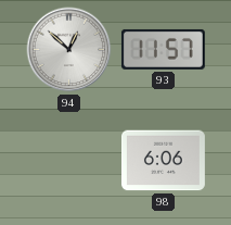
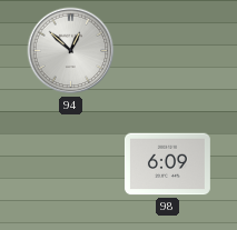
93: 11:57 -> none
98: 6:06 -> 6:09
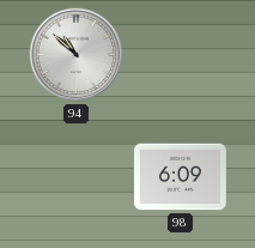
94: 12:52 -> 10:52
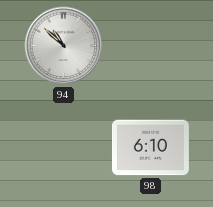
98: 6:09 -> 6:10
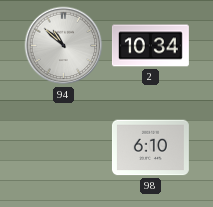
2: none -> 10:34
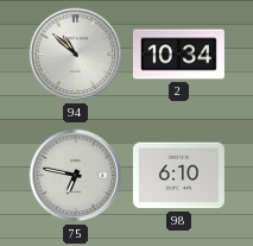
75: none -> 6:47
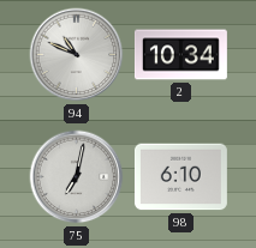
94: 10:52 -> 10:49
75: 6:47 -> 7:02
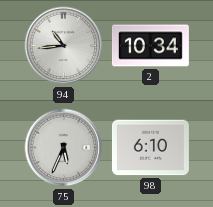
94: 10:49 -> 10:44
75: 7:02 -> 5:34
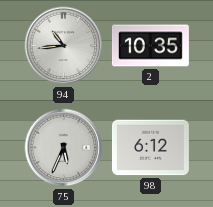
2: 10:34 -> 10:35
98: 6:10 -> 6:12
